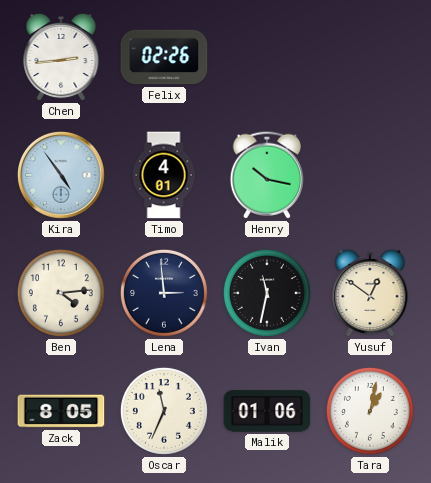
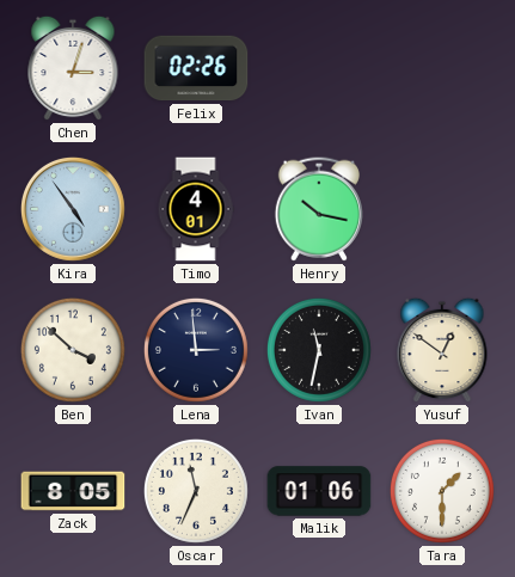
Chen: 2:44 -> 3:03
Ben: 4:14 -> 3:52
Tara: 1:02 -> 1:30
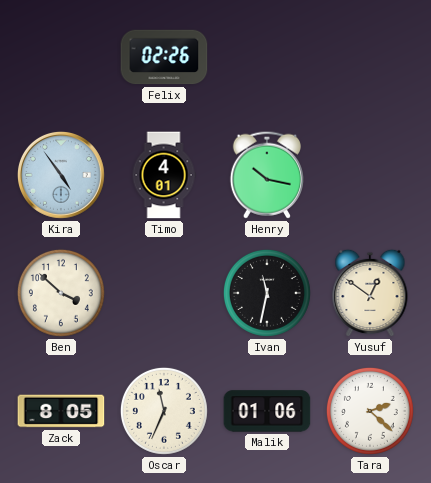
Chen: 3:03 -> none
Lena: 2:59 -> none
Tara: 1:30 -> 2:22
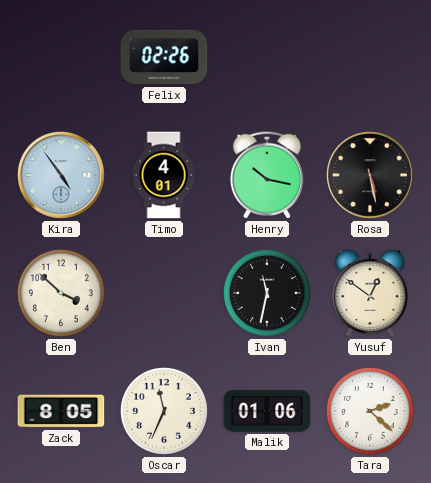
Rosa: none -> 5:28
